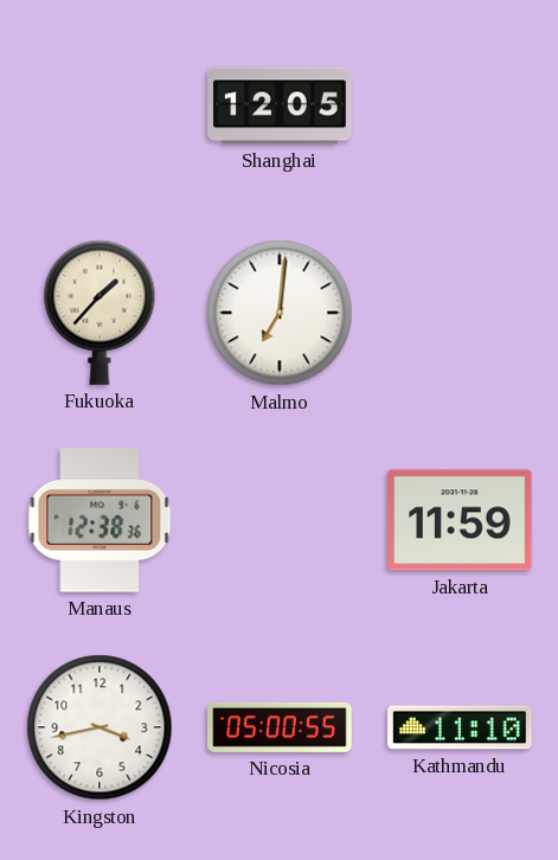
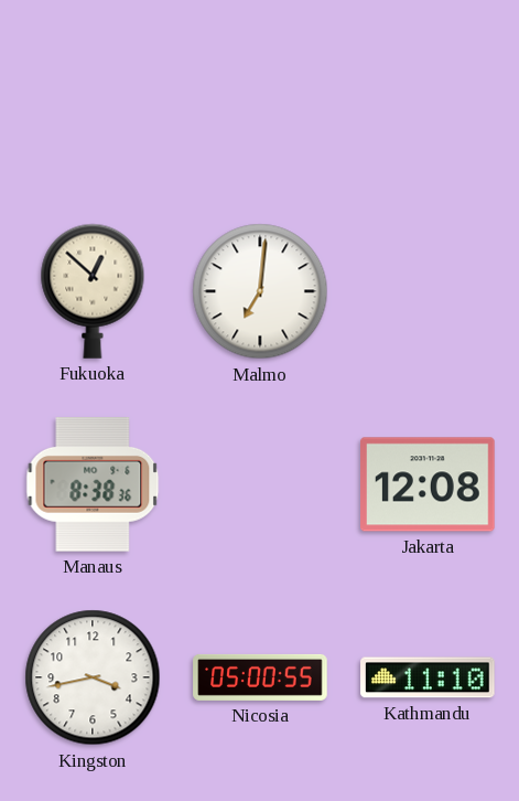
Shanghai: 12:05 -> none
Fukuoka: 1:37 -> 12:52
Manaus: 12:38 -> 8:38
Jakarta: 11:59 -> 12:08
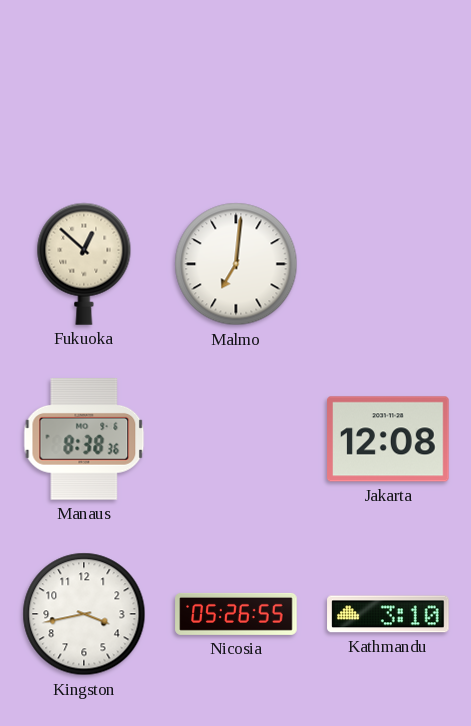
Nicosia: 05:00 -> 05:26
Kathmandu: 11:10 -> 3:10
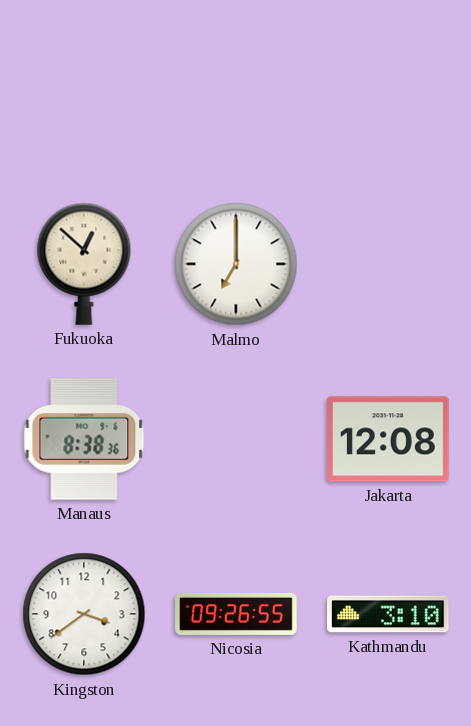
Malmo: 7:01 -> 7:00
Kingston: 3:43 -> 3:39
Nicosia: 05:26 -> 09:26
